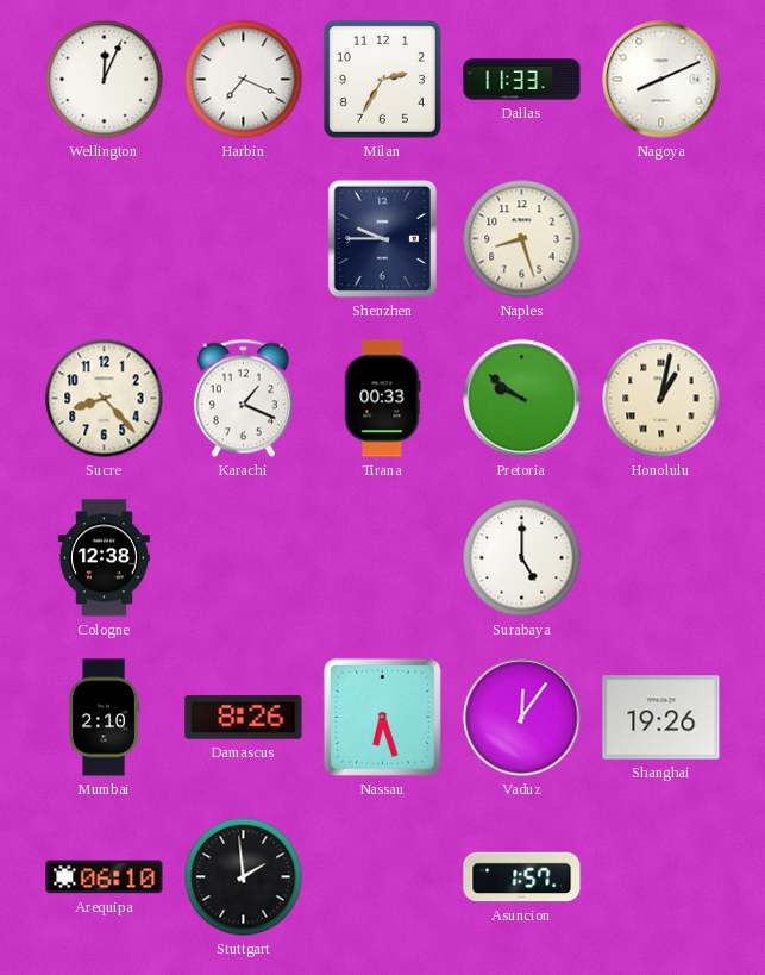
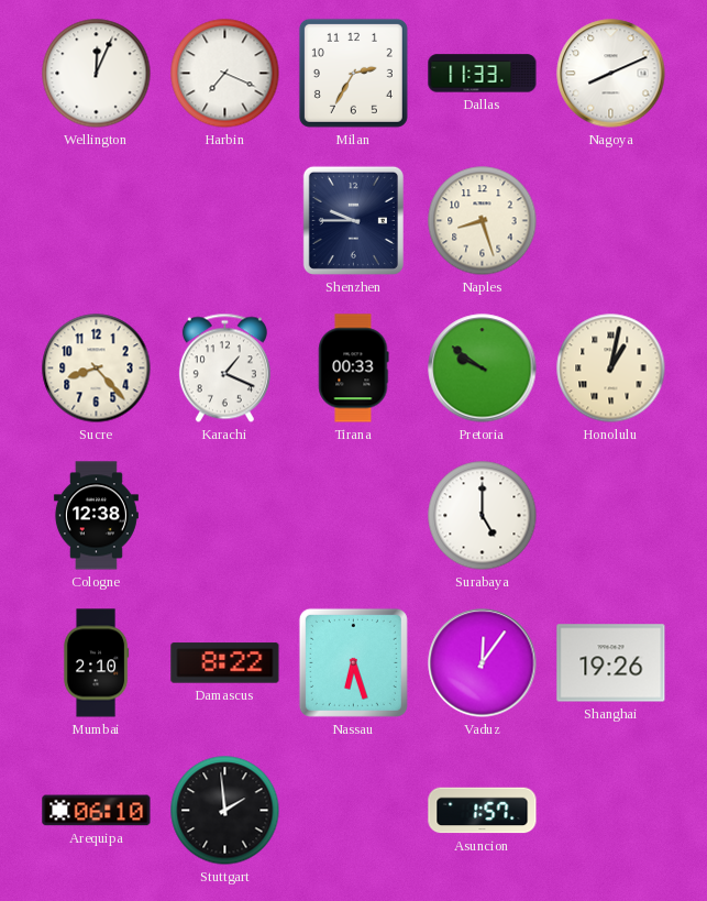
Damascus: 8:26 -> 8:22
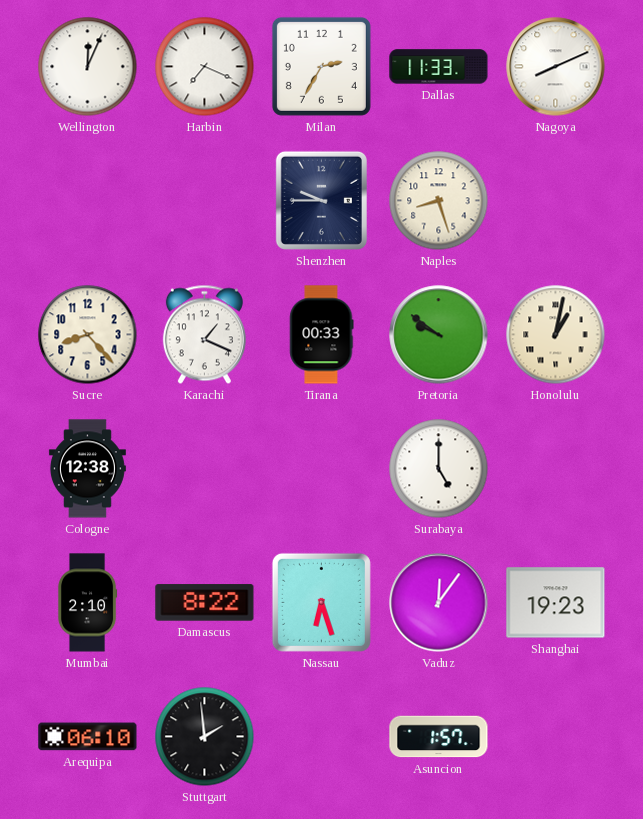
Shanghai: 19:26 -> 19:23
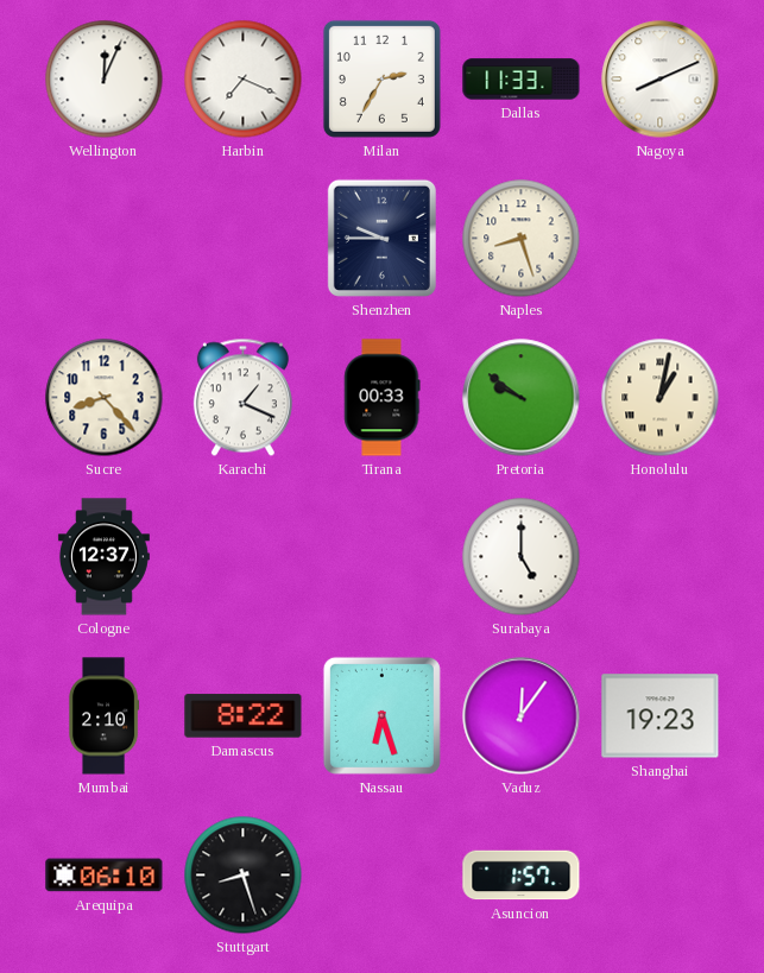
Cologne: 12:38 -> 12:37
Stuttgart: 1:59 -> 8:27
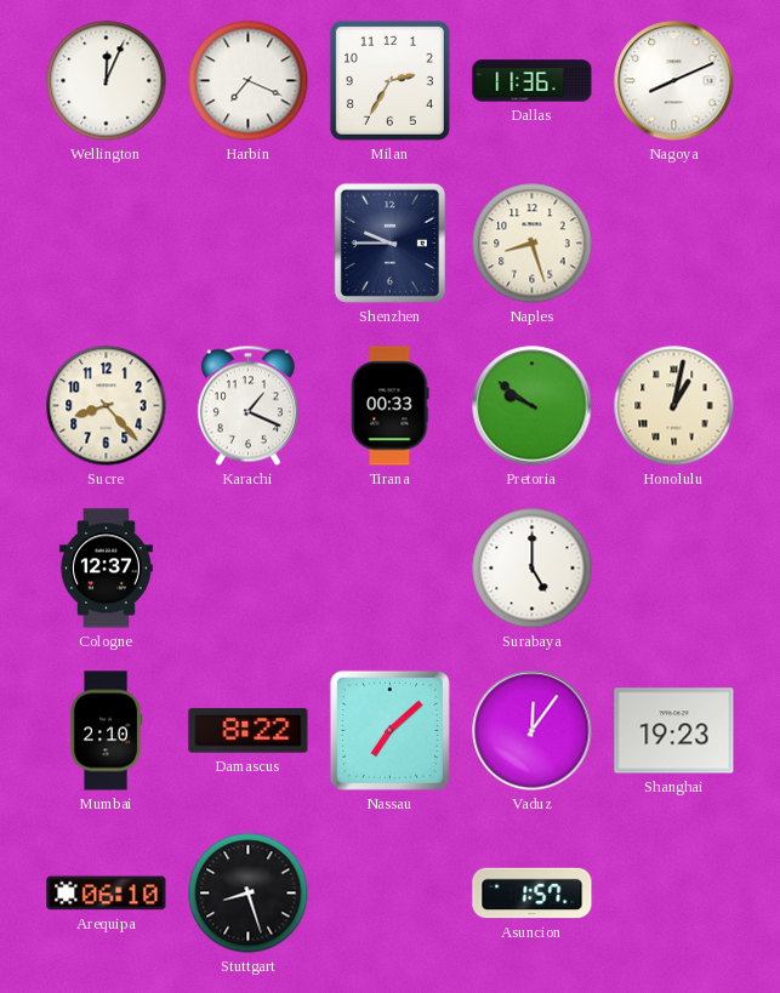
Dallas: 11:33 -> 11:36
Nassau: 6:27 -> 7:08
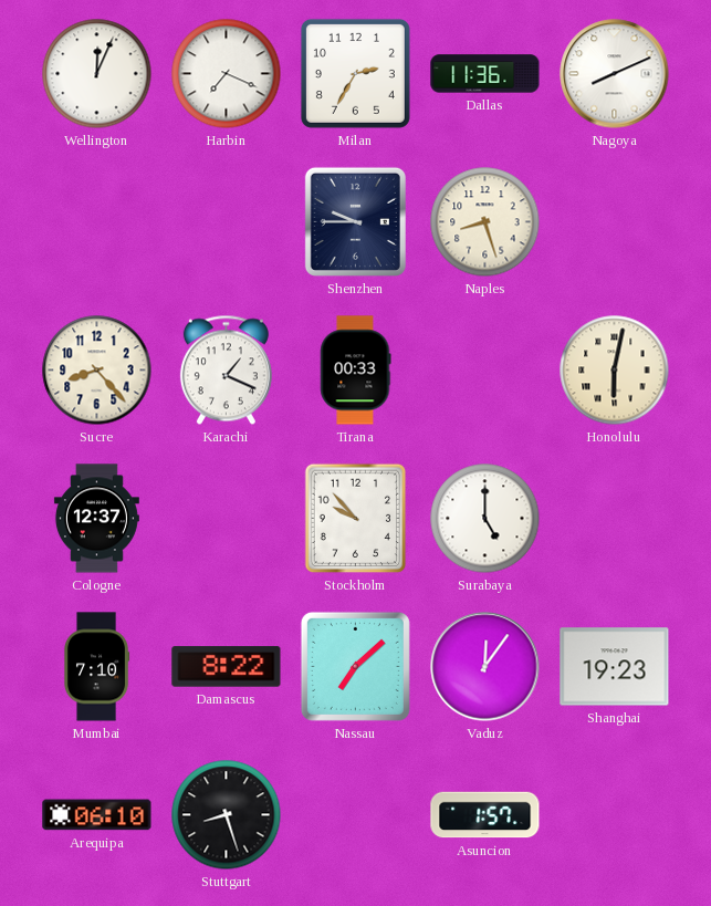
Pretoria: 9:51 -> none
Honolulu: 1:02 -> 6:02
Stockholm: none -> 9:53
Mumbai: 2:10 -> 7:10
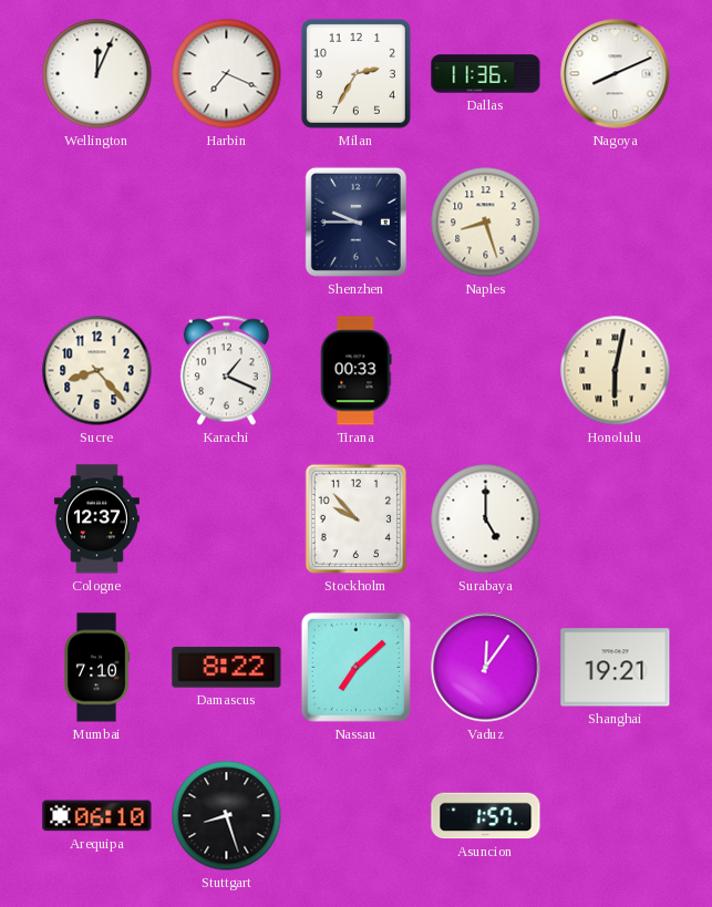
Shanghai: 19:23 -> 19:21
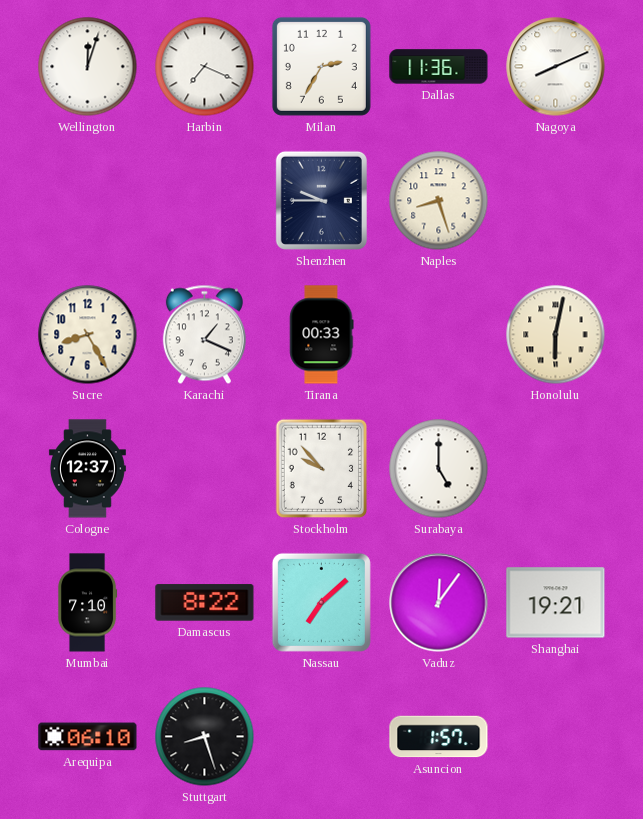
Wellington: 12:04 -> 12:03
Sucre: 8:23 -> 8:25
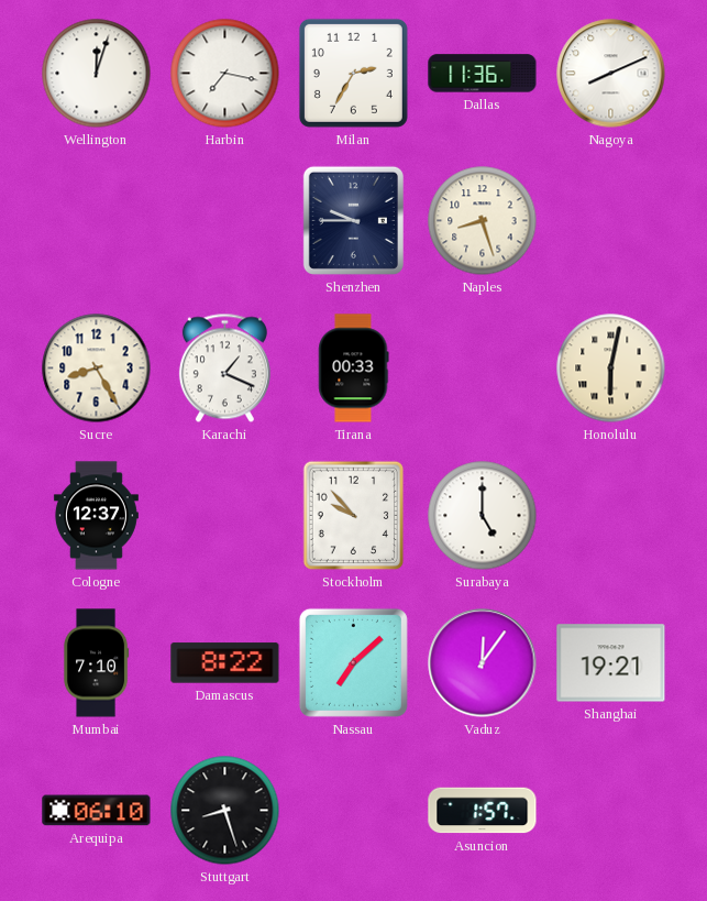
Harbin: 7:19 -> 7:17
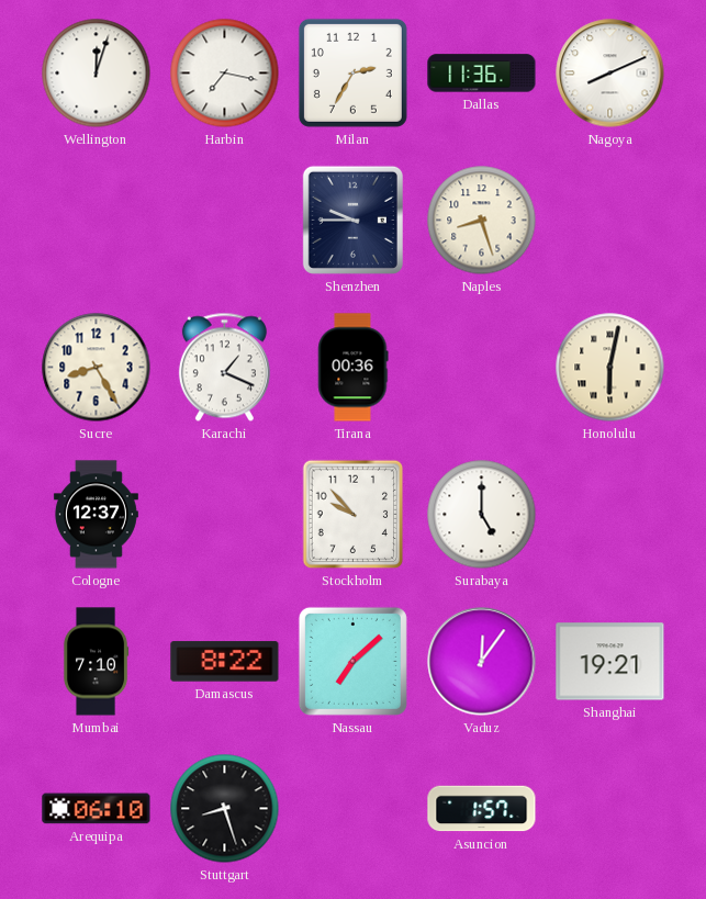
Tirana: 00:33 -> 00:36
